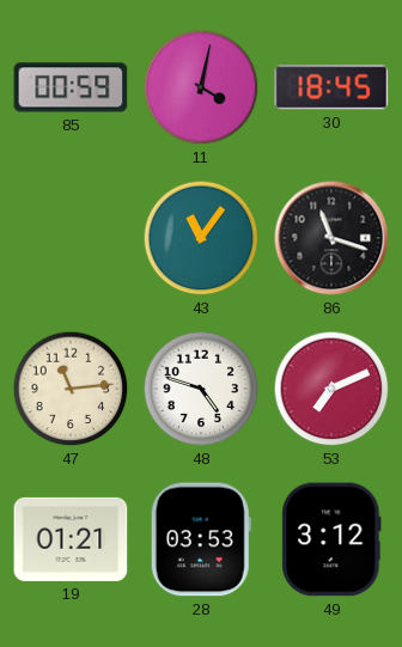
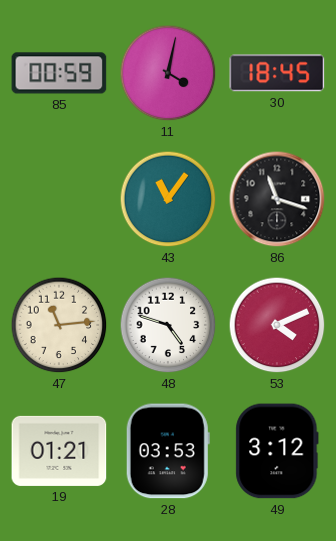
53: 7:11 -> 4:11
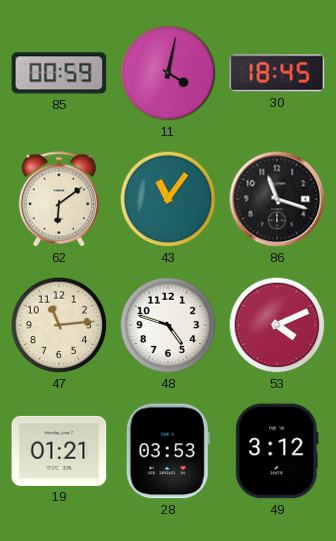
62: none -> 6:09
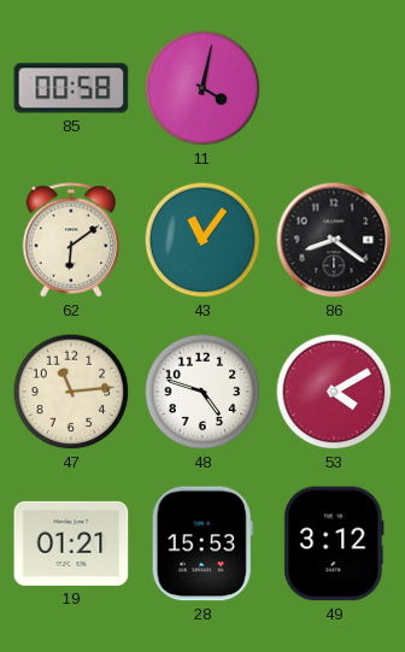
85: 00:59 -> 00:58
30: 18:45 -> none
86: 11:18 -> 8:21
53: 4:11 -> 4:10
28: 03:53 -> 15:53
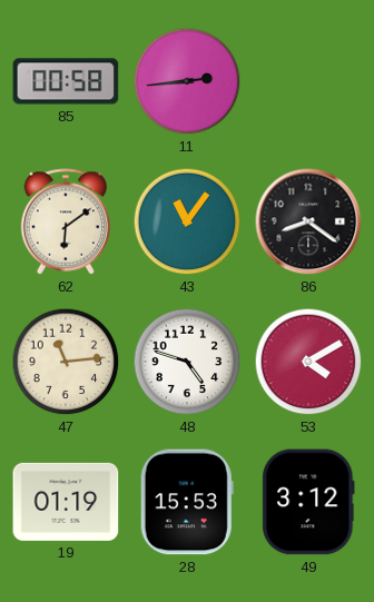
11: 4:02 -> 2:44
19: 01:21 -> 01:19
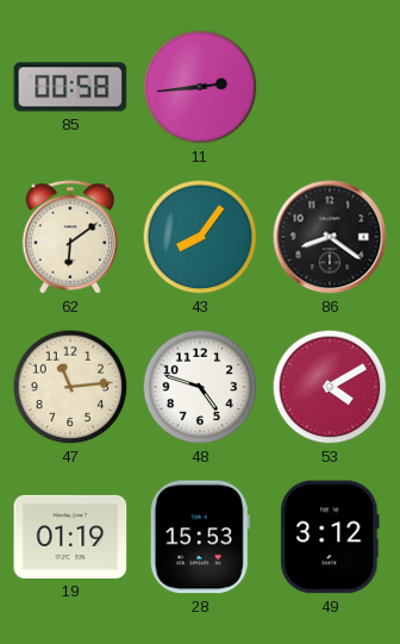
43: 11:06 -> 8:06
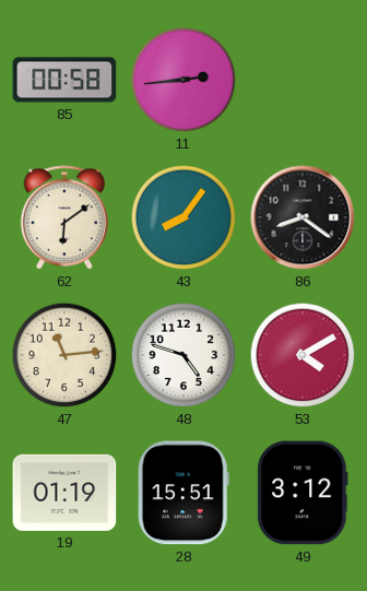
28: 15:53 -> 15:51
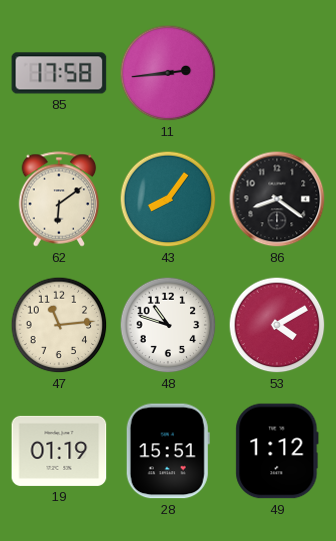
85: 00:58 -> 17:58
48: 4:48 -> 10:48
49: 3:12 -> 1:12
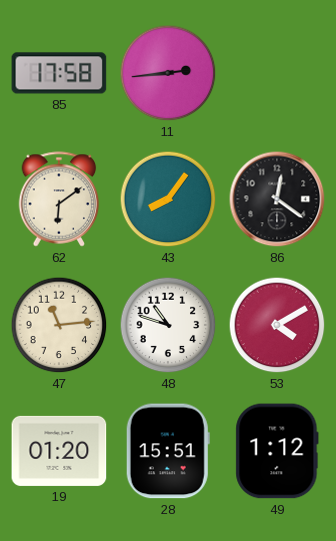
86: 8:21 -> 12:21
19: 01:19 -> 01:20
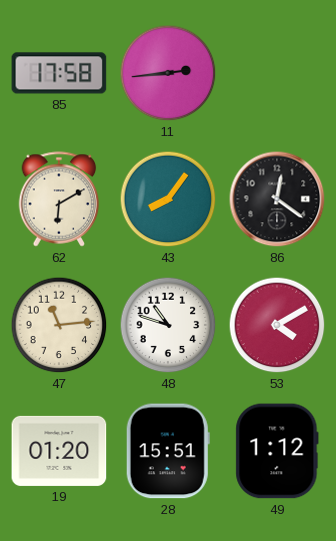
62: 6:09 -> 6:10
